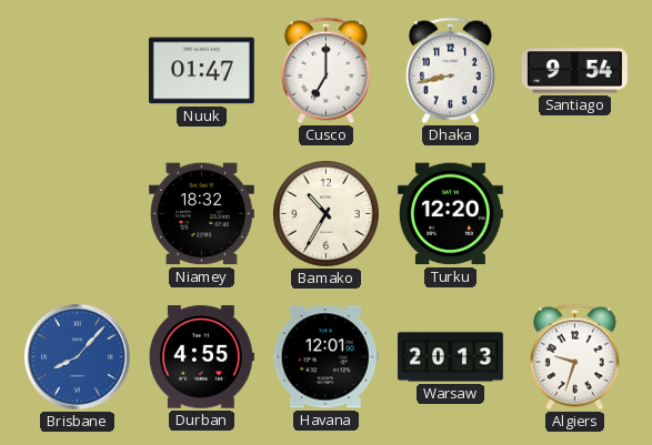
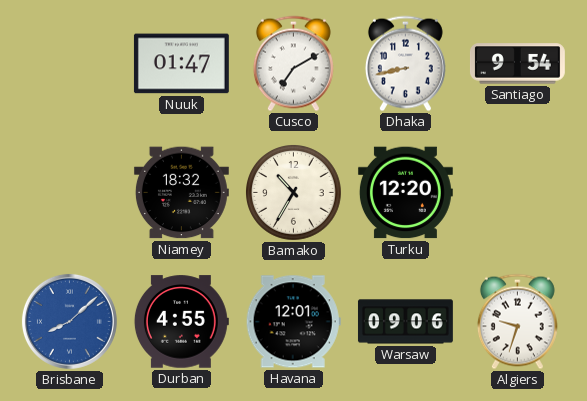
Cusco: 7:00 -> 7:10
Brisbane: 8:07 -> 8:08
Warsaw: 20:13 -> 09:06
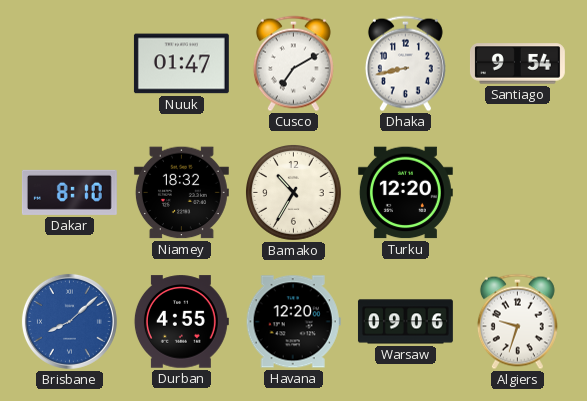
Dakar: none -> 8:10
Havana: 12:01 -> 12:20
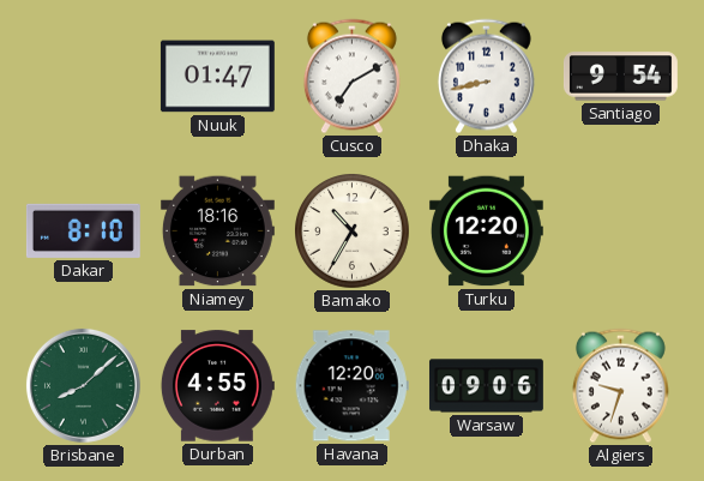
Niamey: 18:32 -> 18:16
Brisbane dial: blue -> green
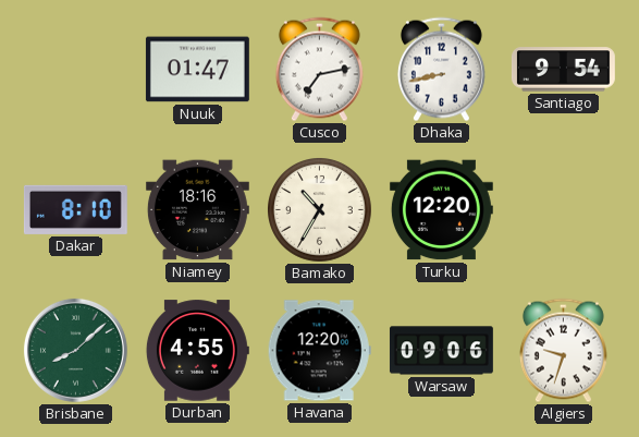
Cusco: 7:10 -> 7:13
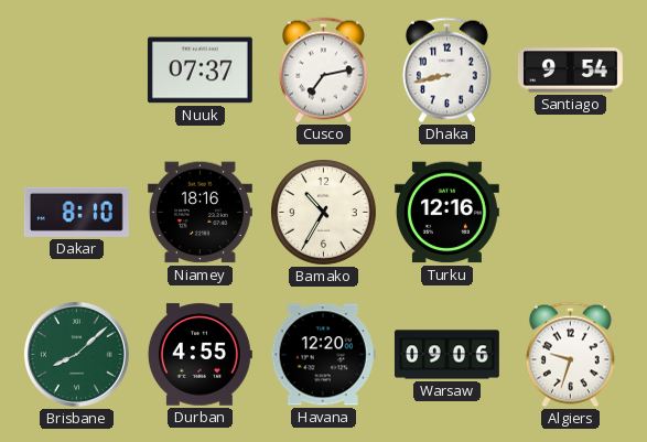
Nuuk: 01:47 -> 07:37
Turku: 12:20 -> 12:16
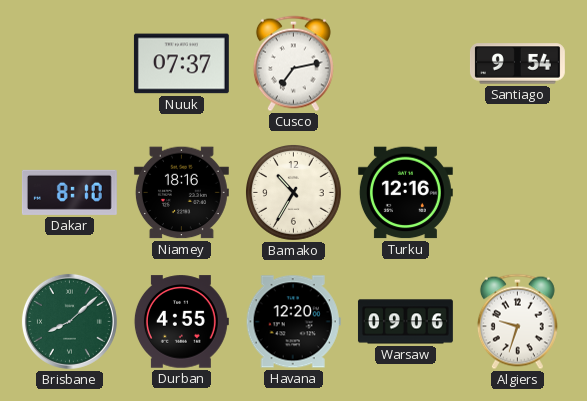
Dhaka: 8:43 -> none
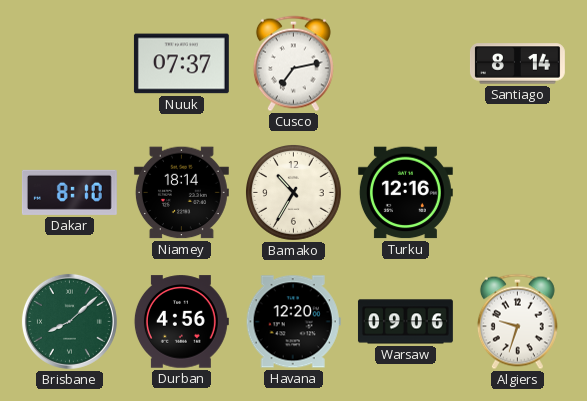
Santiago: 9:54 -> 8:14
Niamey: 18:16 -> 18:14
Durban: 4:55 -> 4:56
